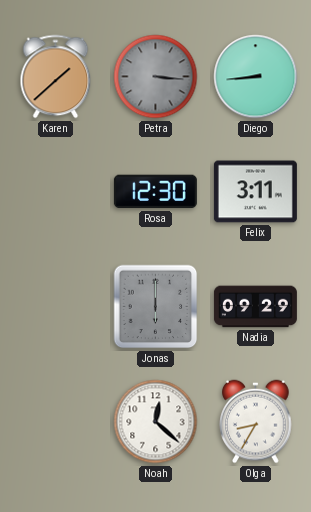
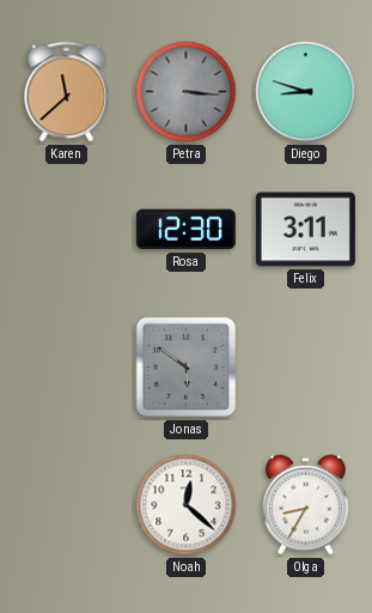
Karen: 1:38 -> 11:38
Diego: 8:44 -> 8:48
Jonas: 6:00 -> 5:51
Nadia: 09:29 -> none
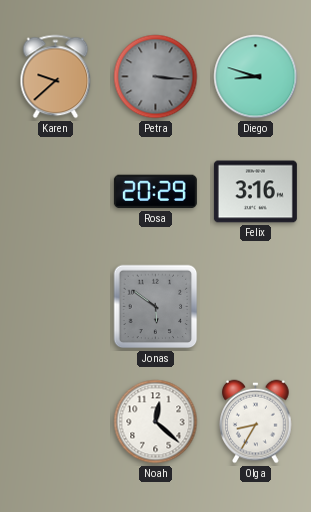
Karen: 11:38 -> 9:38
Rosa: 12:30 -> 20:29
Felix: 3:11 -> 3:16
